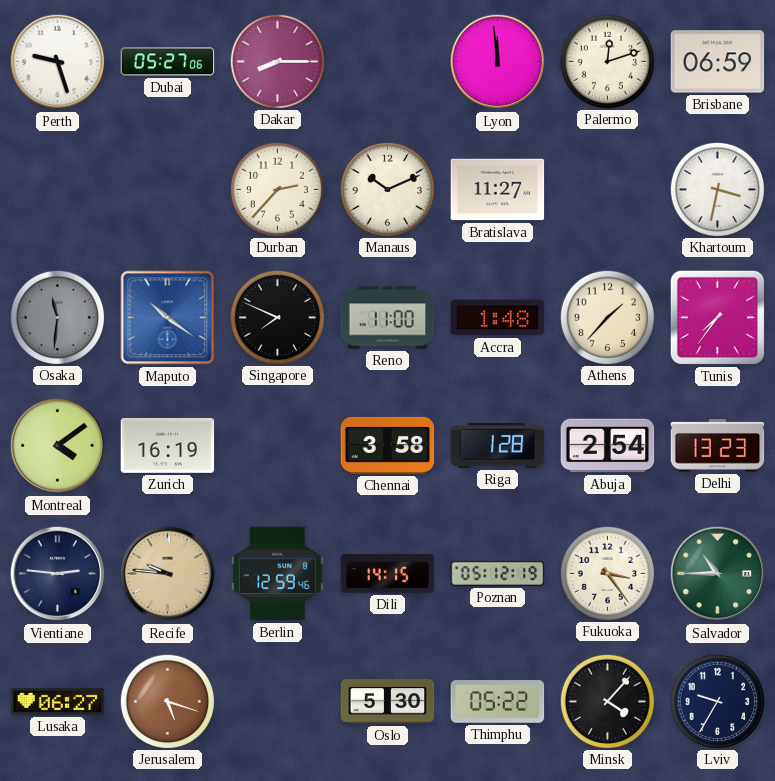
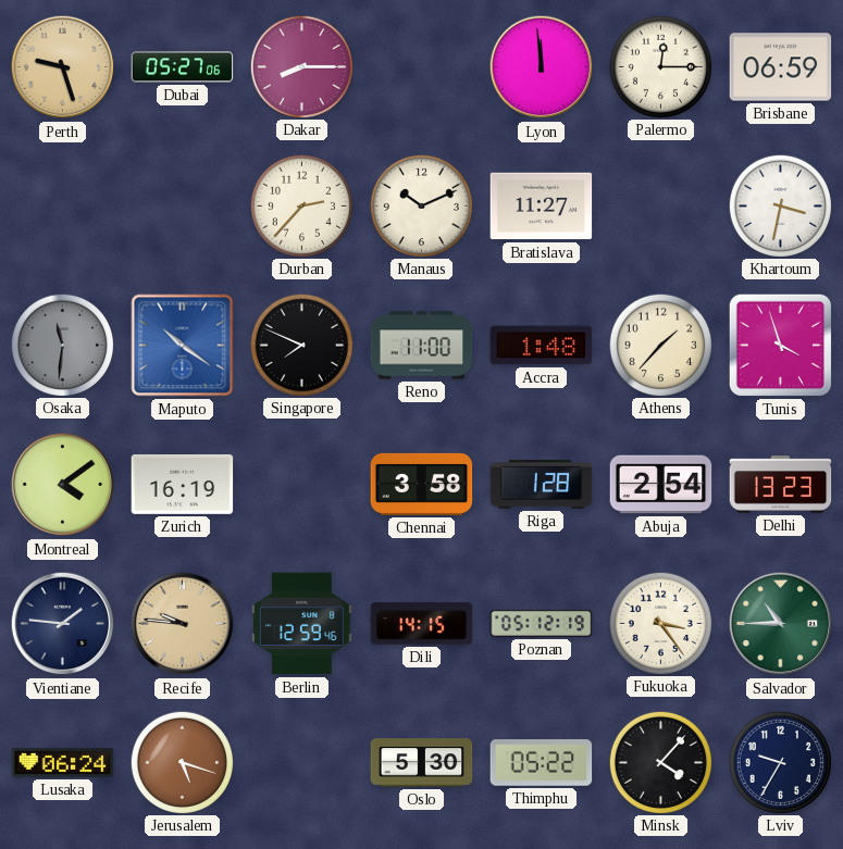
Perth dial: white -> champagne
Palermo: 12:12 -> 12:15
Tunis: 7:36 -> 3:57
Vientiane: 2:46 -> 1:46
Lusaka: 06:27 -> 06:24
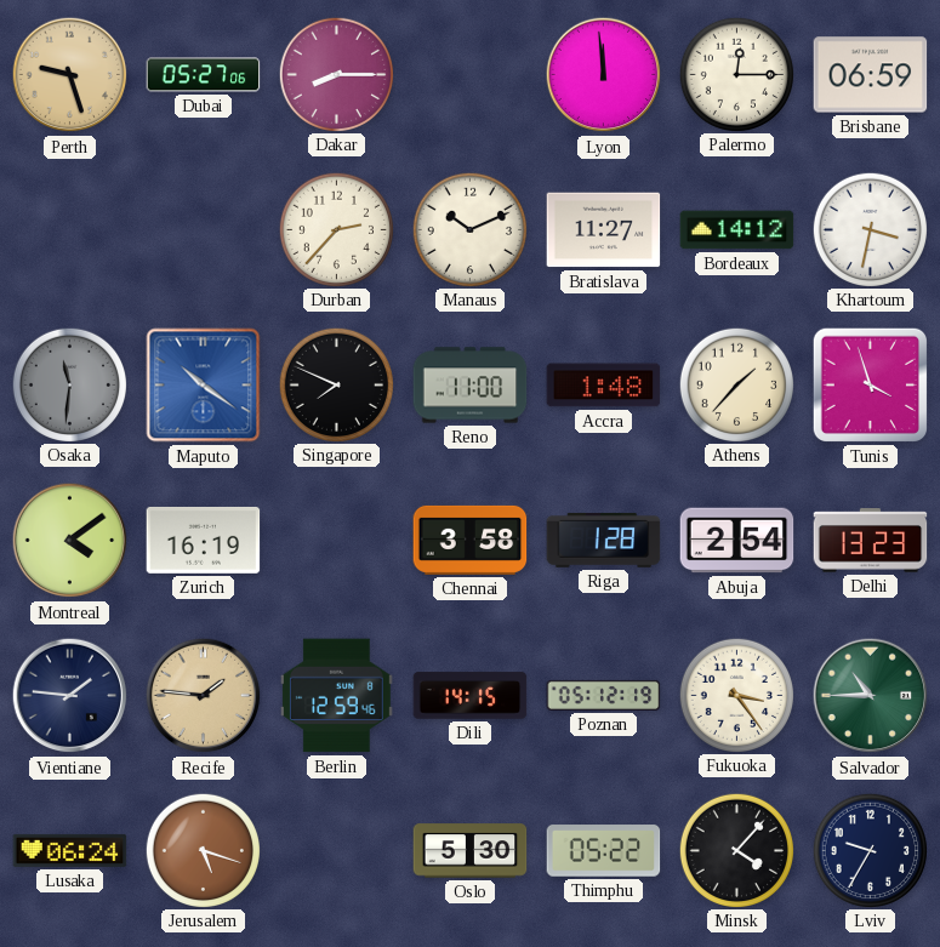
Bordeaux: none -> 14:12
Recife: 9:46 -> 1:46
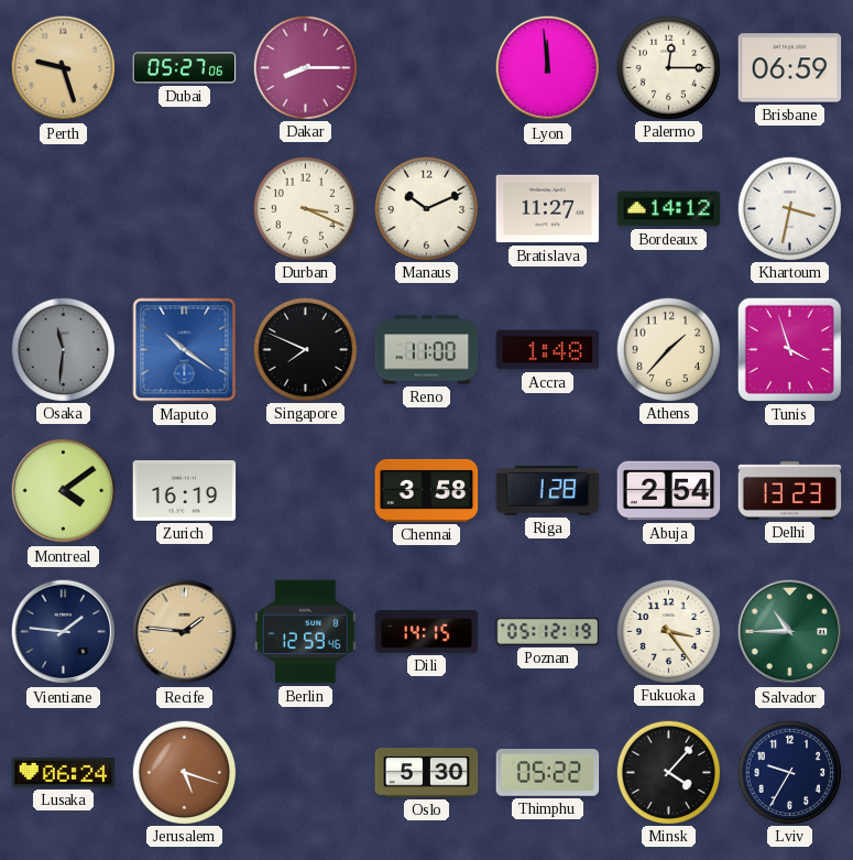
Durban: 2:37 -> 3:19
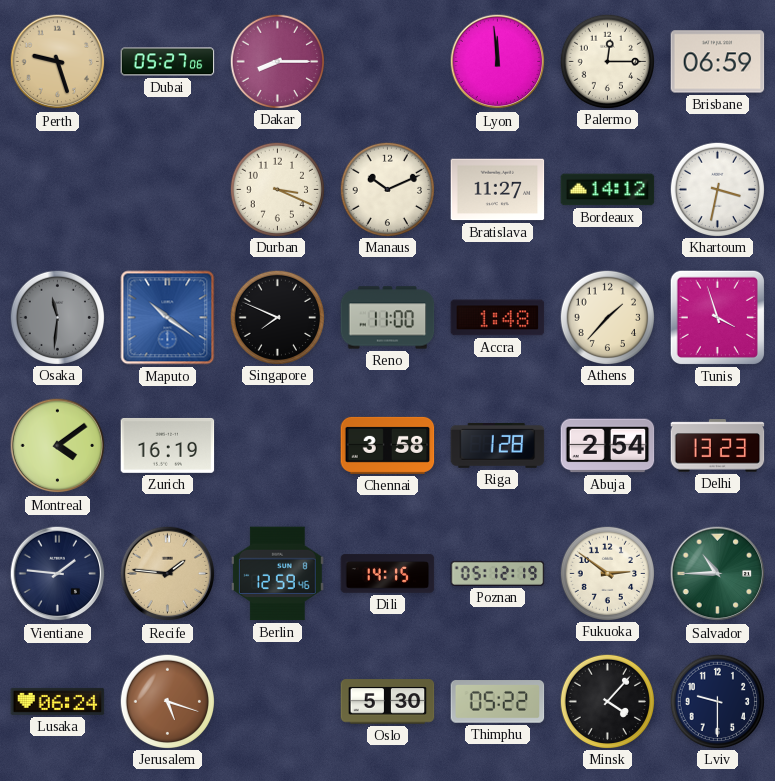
Fukuoka: 3:24 -> 2:51
Lviv: 9:35 -> 9:30
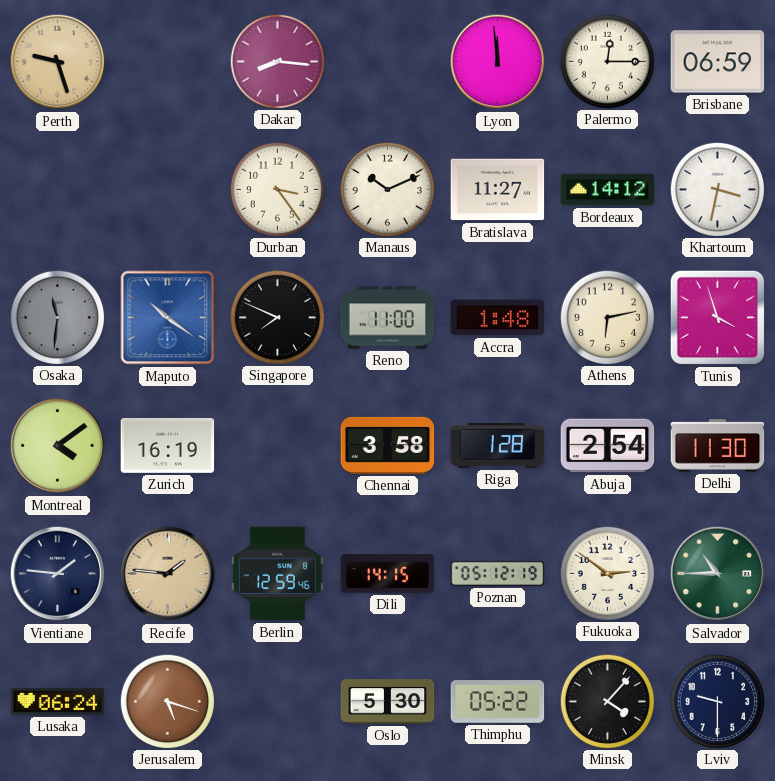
Dubai: 05:27 -> none
Dakar: 8:15 -> 8:16
Durban: 3:19 -> 3:24
Athens: 1:37 -> 6:13
Delhi: 13:23 -> 11:30
